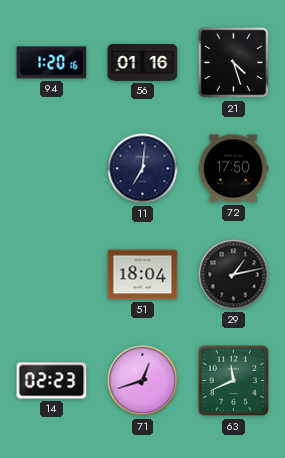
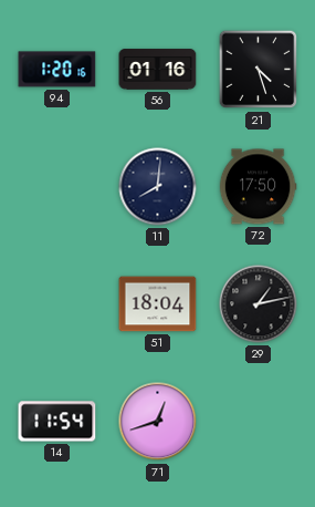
11: 7:01 -> 8:01
14: 02:23 -> 11:54
63: 11:41 -> none
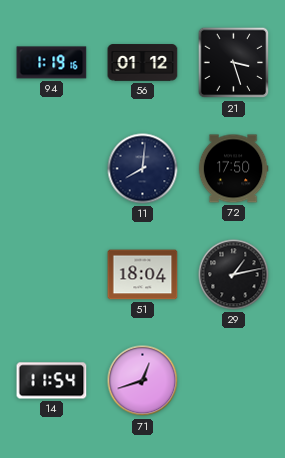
94: 1:20 -> 1:19
56: 01:16 -> 01:12
21: 4:27 -> 3:27
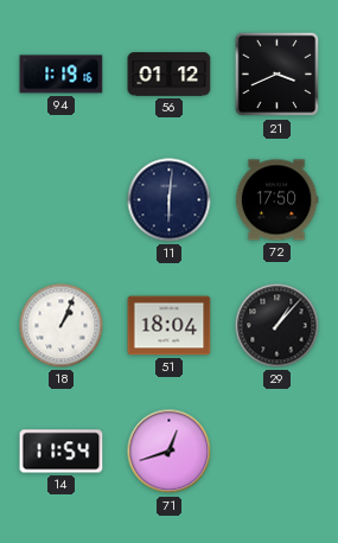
21: 3:27 -> 3:41
11: 8:01 -> 6:01
18: none -> 1:04
29: 1:13 -> 1:07
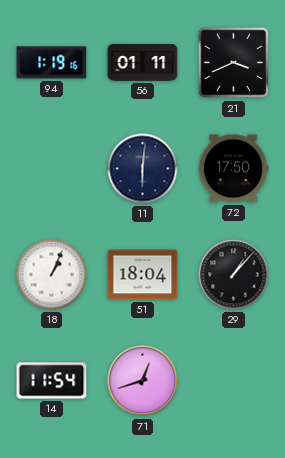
56: 01:12 -> 01:11
